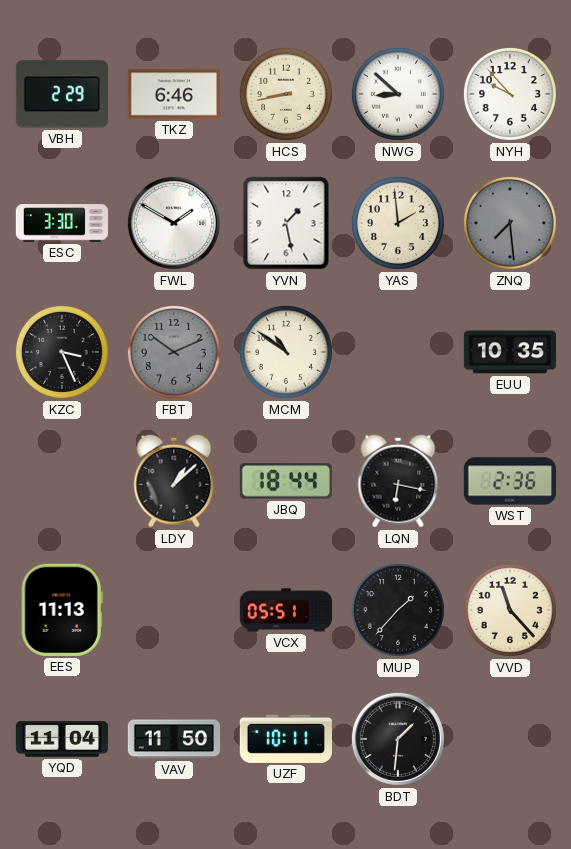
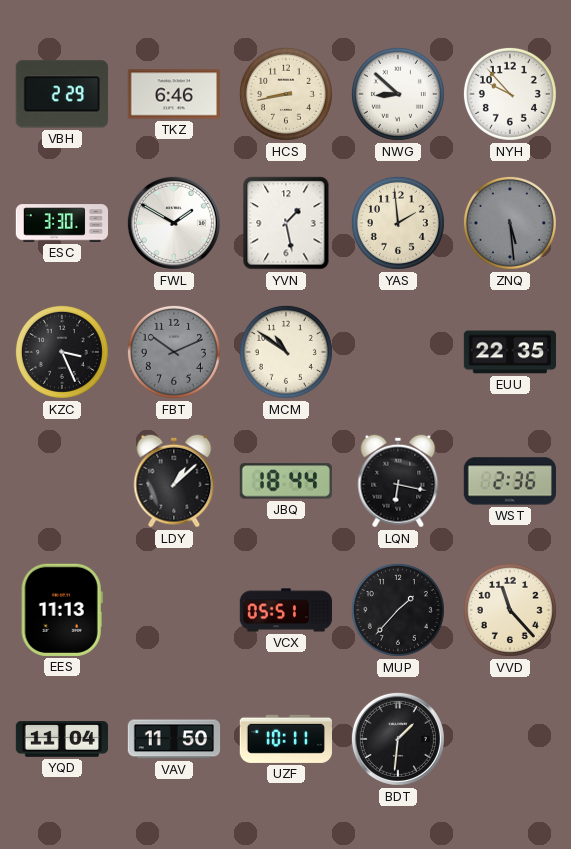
ZNQ: 7:29 -> 5:29
EUU: 10:35 -> 22:35
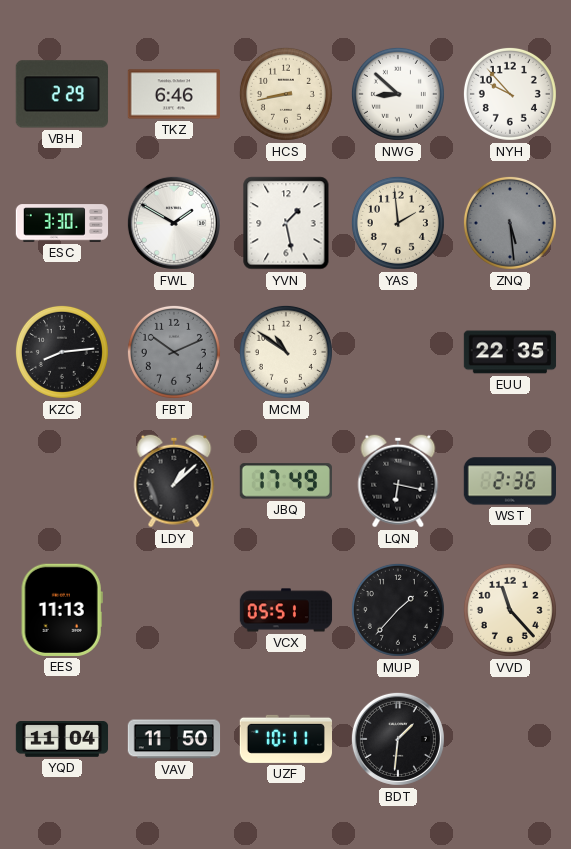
KZC: 3:26 -> 8:14
JBQ: 18:44 -> 17:49
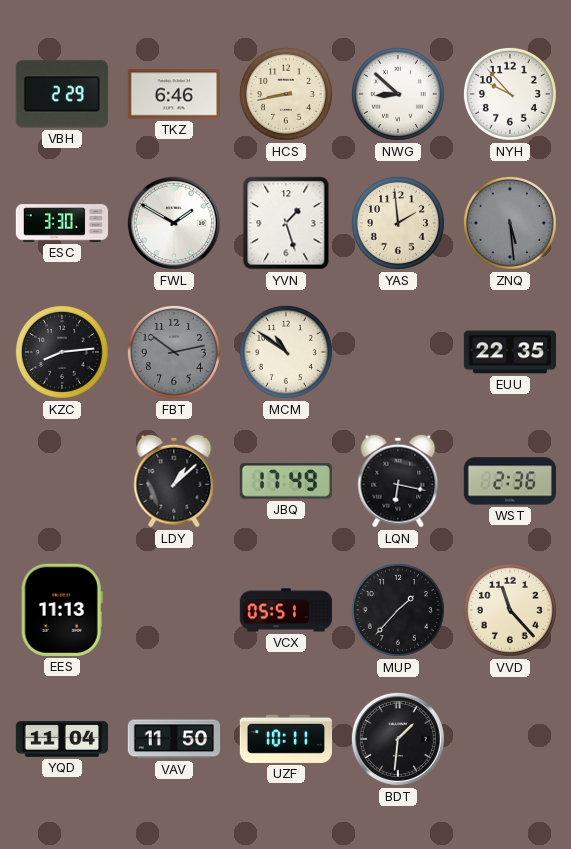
YVN: 1:28 -> 1:27
FBT: 10:11 -> 10:13
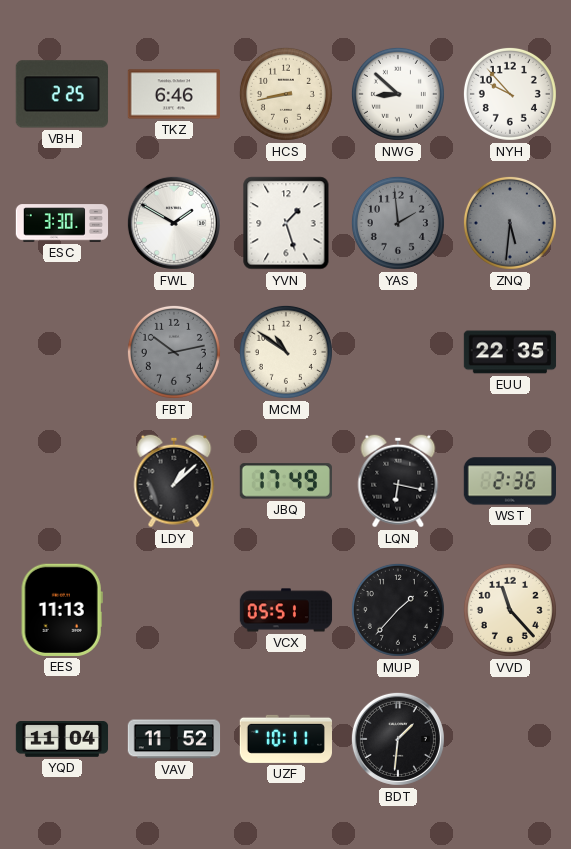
VBH: 2:29 -> 2:25
YAS dial: cream -> grey
ZNQ: 5:29 -> 5:31
KZC: 8:14 -> none
VAV: 11:50 -> 11:52
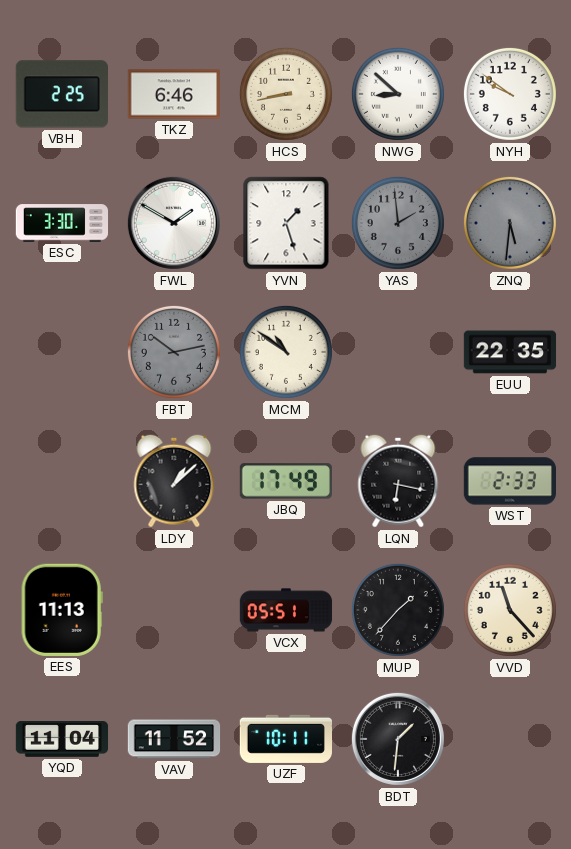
NYH: 9:53 -> 9:51
WST: 2:36 -> 2:33
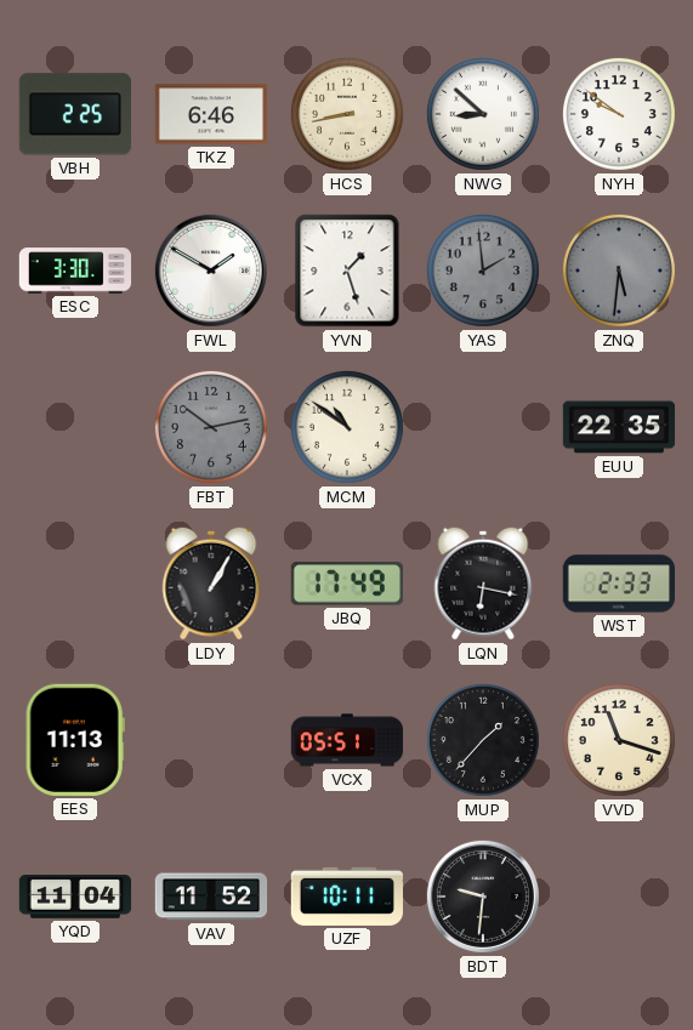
LDY: 1:08 -> 1:05
VVD: 11:23 -> 11:18
BDT: 1:31 -> 9:31
